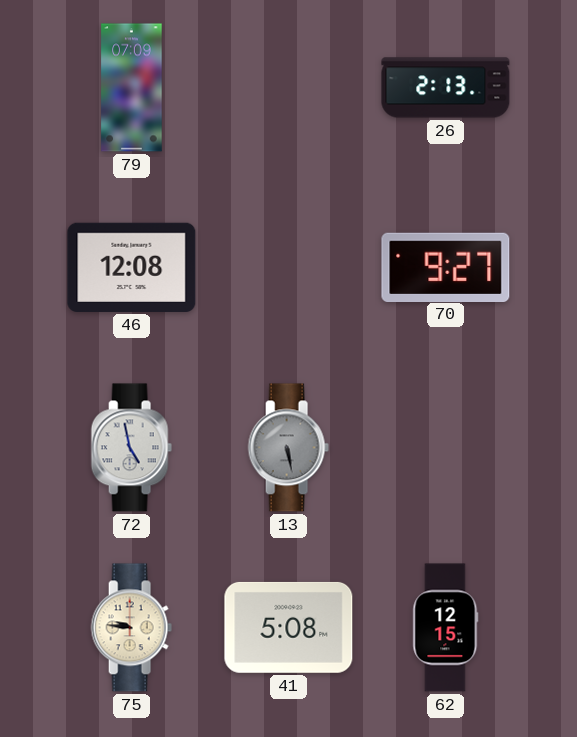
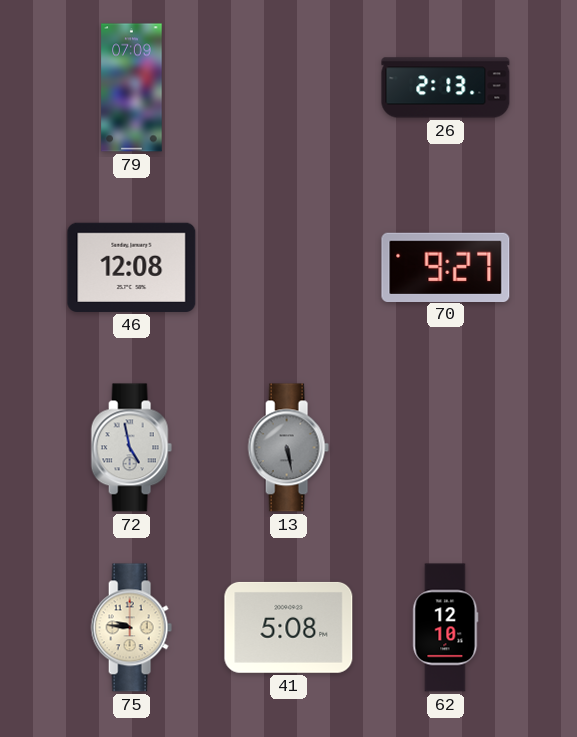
62: 12:15 -> 12:10
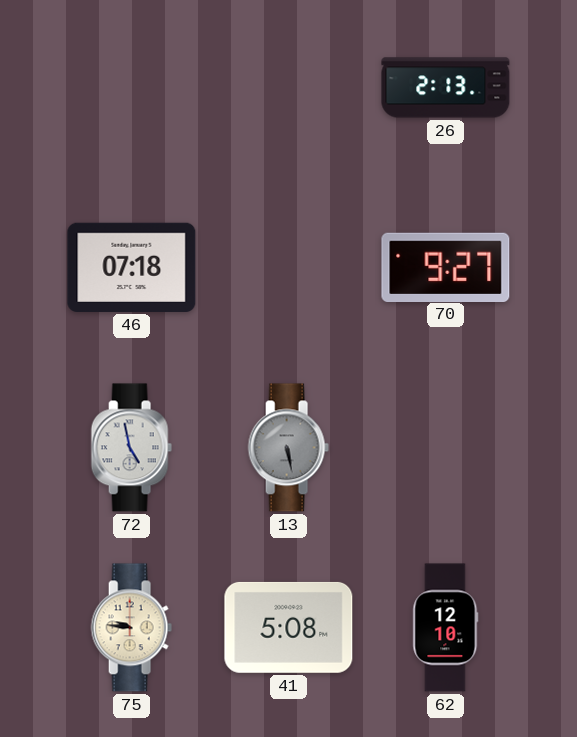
79: 07:09 -> none
46: 12:08 -> 07:18
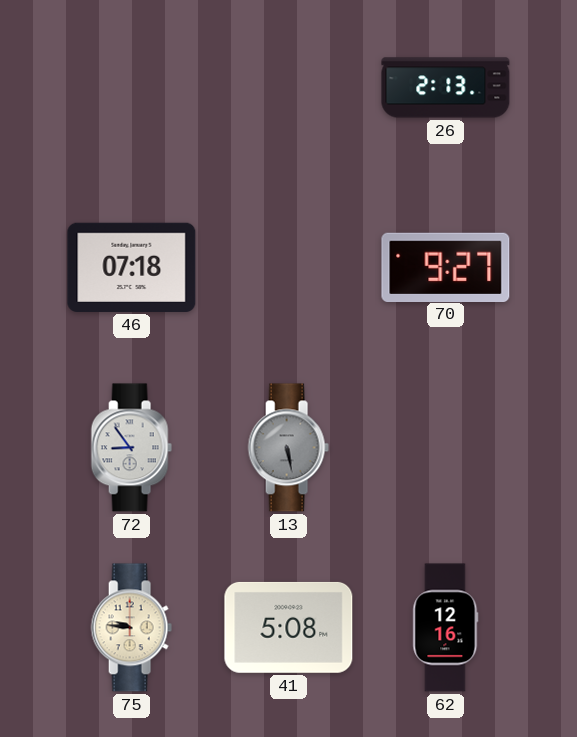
72: 4:58 -> 8:54
62: 12:10 -> 12:16
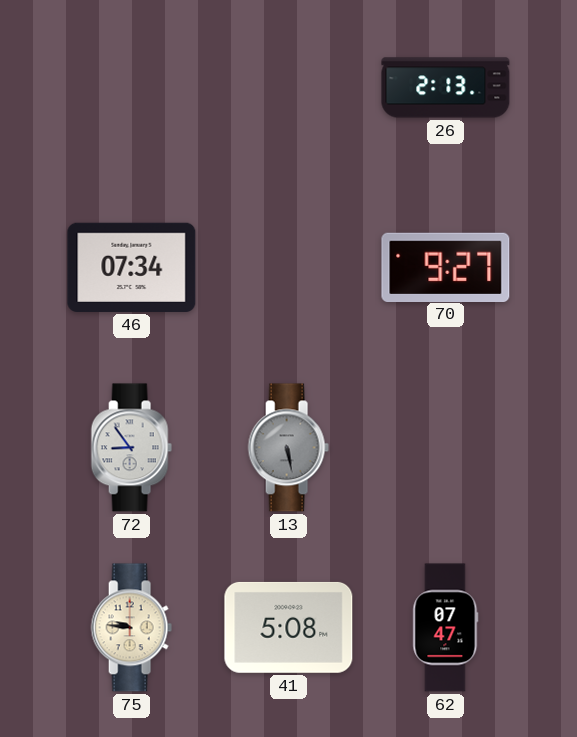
46: 07:18 -> 07:34
62: 12:16 -> 07:47
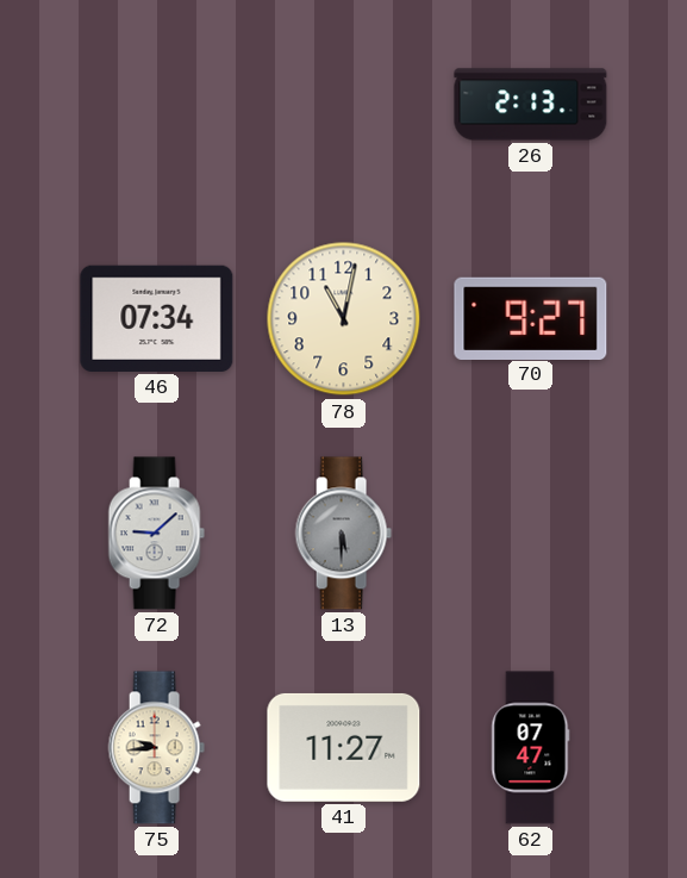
78: none -> 11:02
72: 8:54 -> 9:08
13: 5:28 -> 5:30
75: 9:46 -> 9:44
41: 5:08 -> 11:27
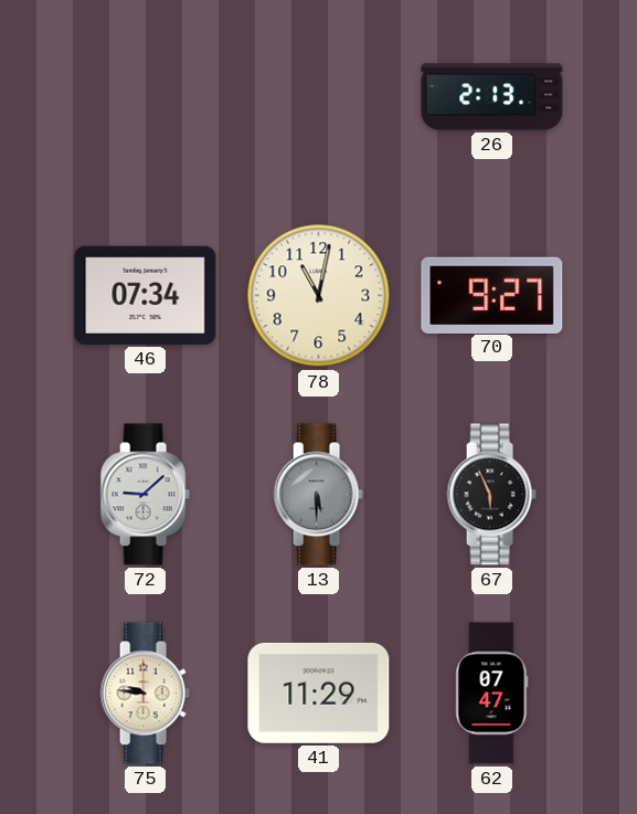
67: none -> 5:56
75: 9:44 -> 9:46
41: 11:27 -> 11:29
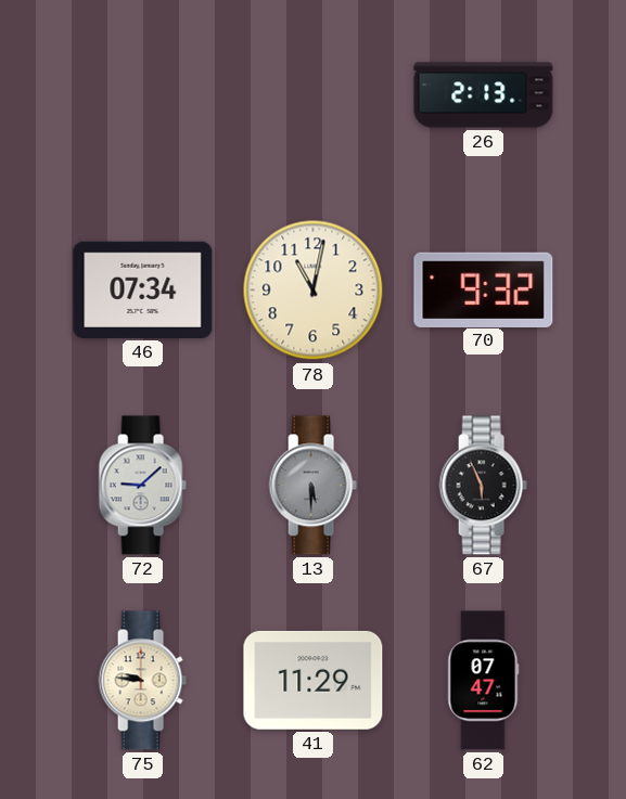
70: 9:27 -> 9:32
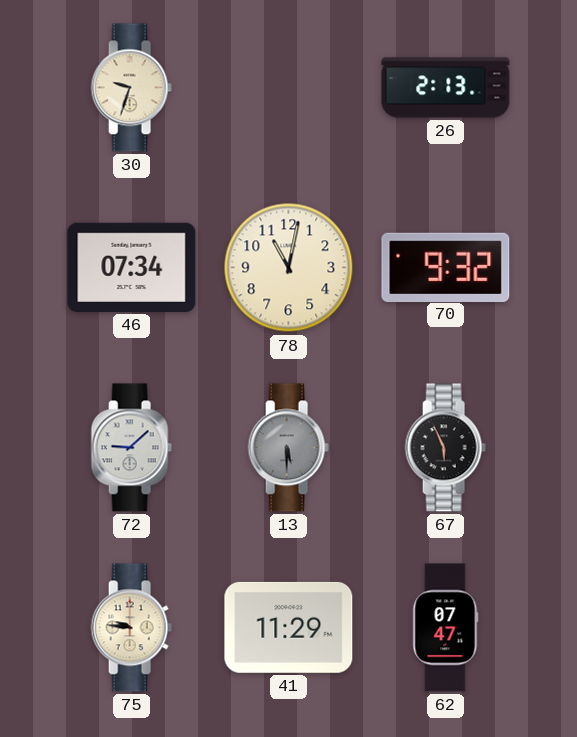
30: none -> 9:33
